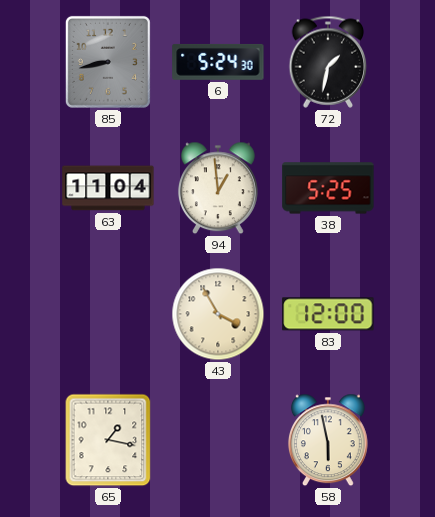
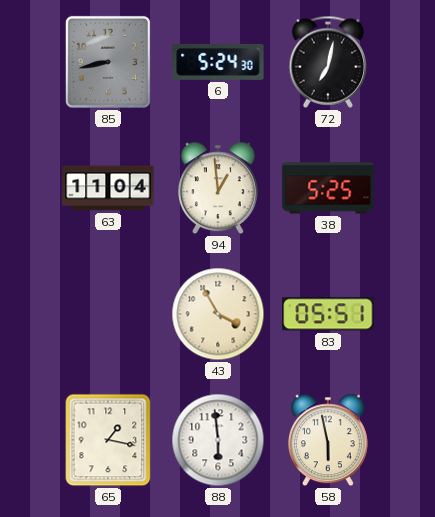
72: 1:32 -> 7:02
83: 12:00 -> 05:51
88: none -> 5:59
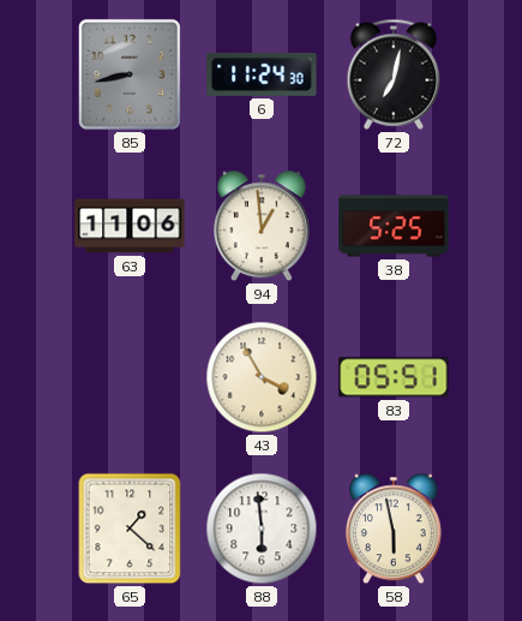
6: 5:24 -> 11:24
63: 11:04 -> 11:06
65: 1:17 -> 1:22
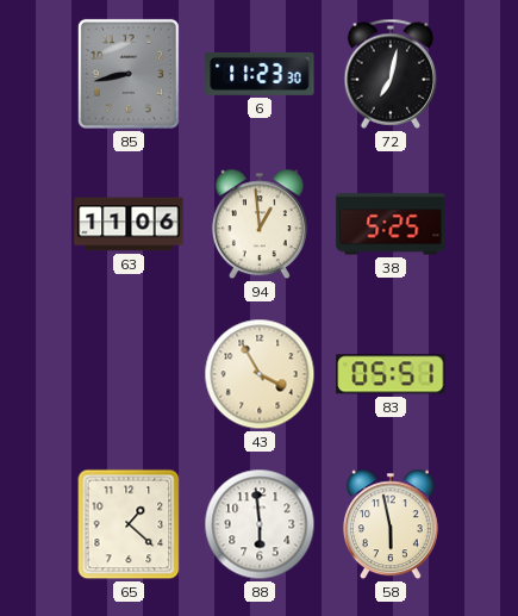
6: 11:24 -> 11:23
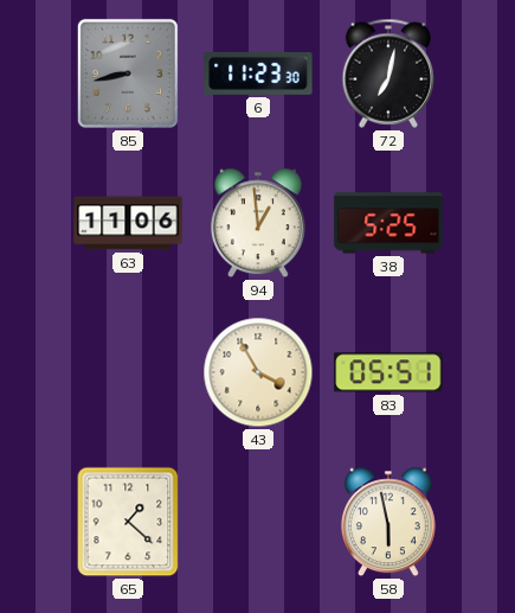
88: 5:59 -> none
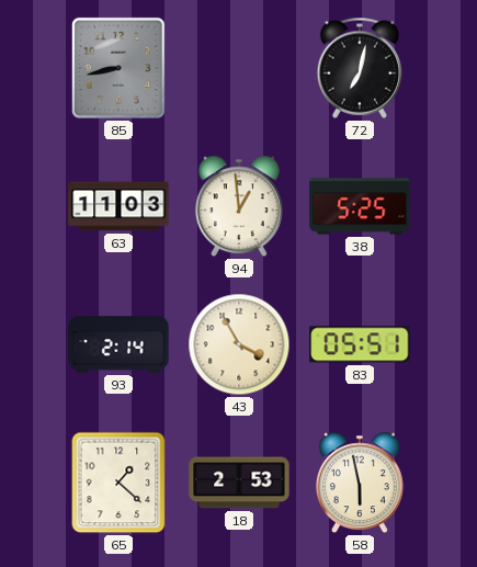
6: 11:23 -> none
63: 11:06 -> 11:03
93: none -> 2:14
18: none -> 2:53
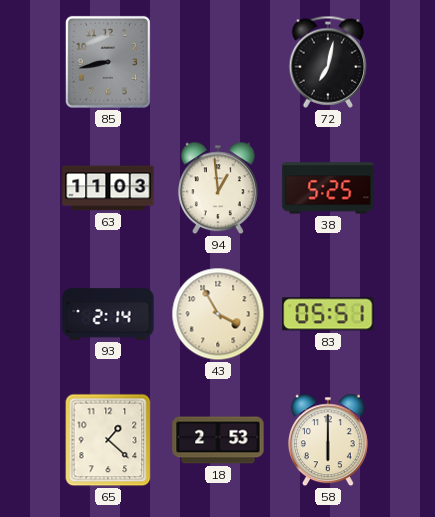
58: 5:58 -> 6:00
